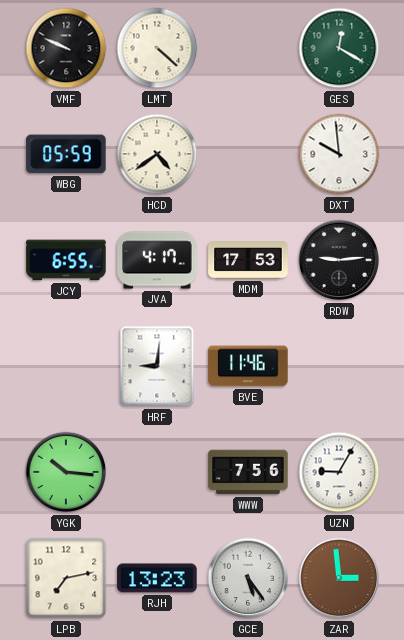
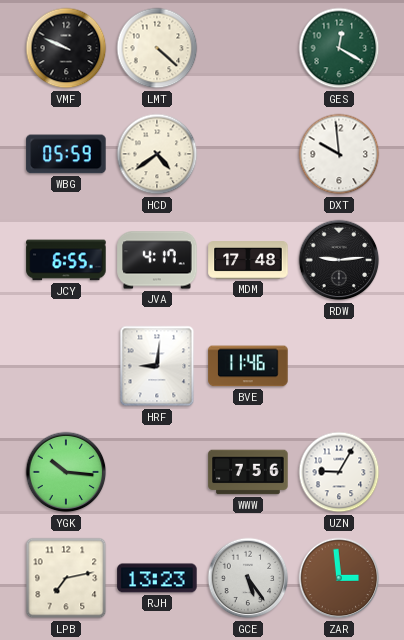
MDM: 17:53 -> 17:48
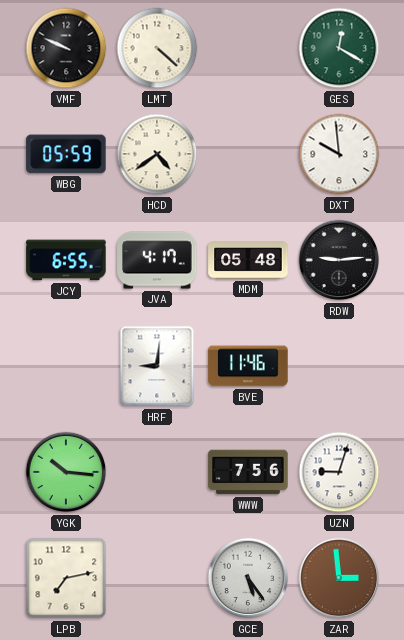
MDM: 17:48 -> 05:48
UZN: 9:05 -> 9:03
RJH: 13:23 -> none
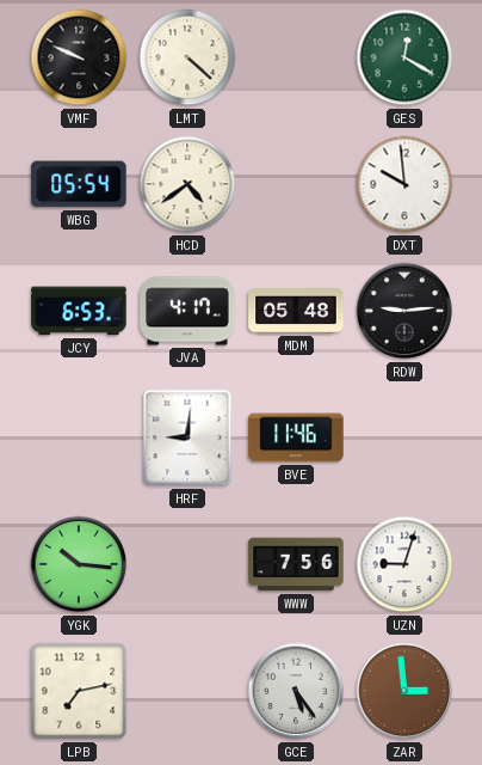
WBG: 05:59 -> 05:54
JCY: 6:55 -> 6:53
